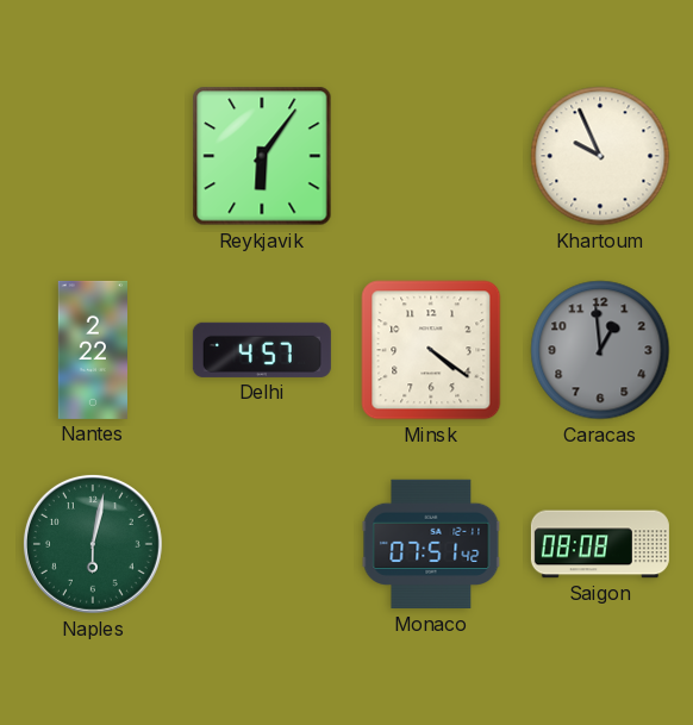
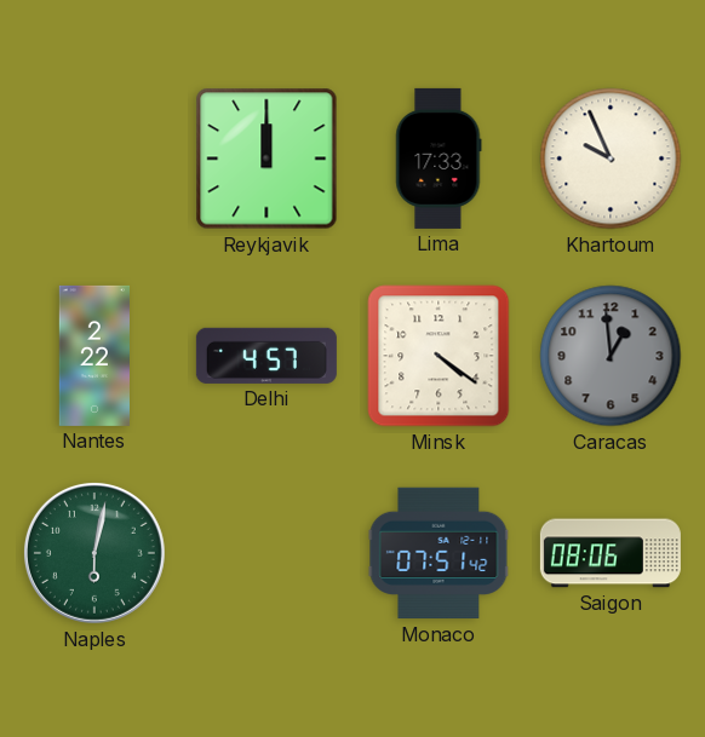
Reykjavik: 6:06 -> 12:00
Lima: none -> 17:33
Saigon: 08:08 -> 08:06
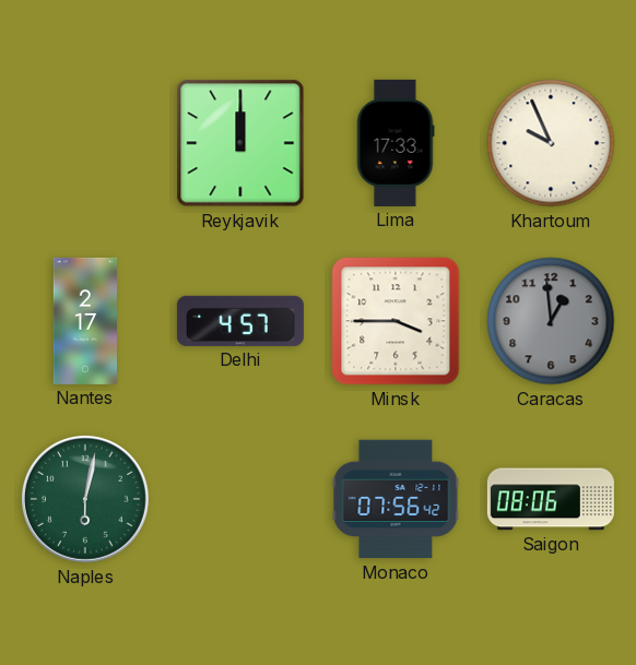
Nantes: 2:22 -> 2:17
Minsk: 4:21 -> 3:45
Monaco: 07:51 -> 07:56
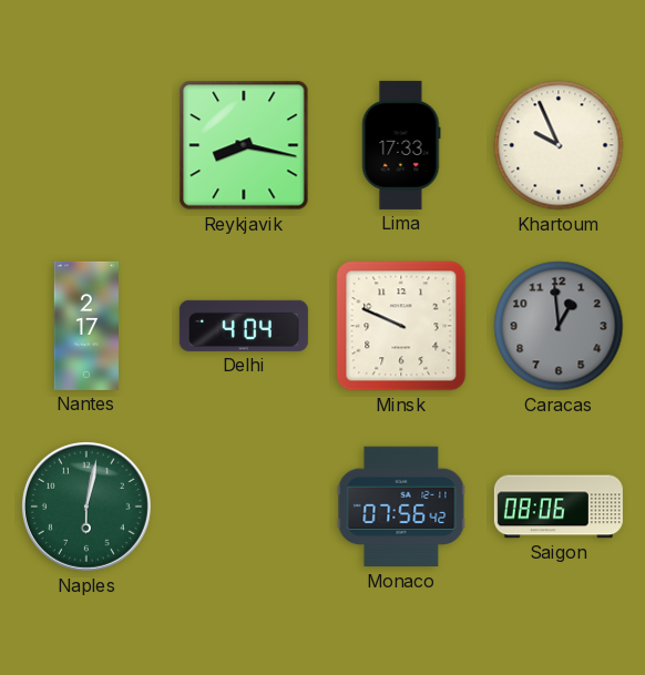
Reykjavik: 12:00 -> 8:17
Delhi: 4:57 -> 4:04
Minsk: 3:45 -> 9:49
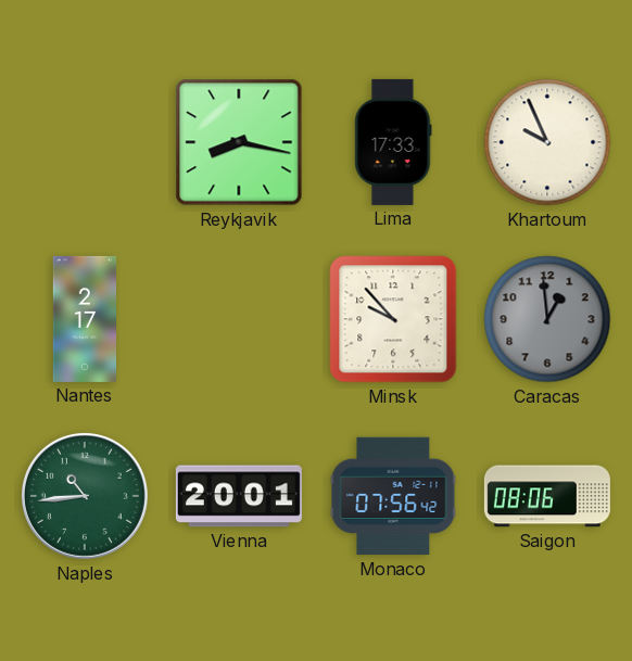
Delhi: 4:04 -> none
Minsk: 9:49 -> 9:53
Naples: 6:02 -> 10:44
Vienna: none -> 20:01
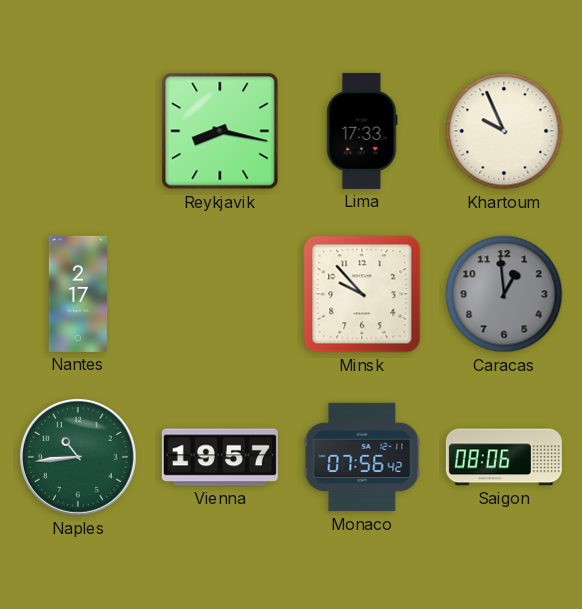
Vienna: 20:01 -> 19:57
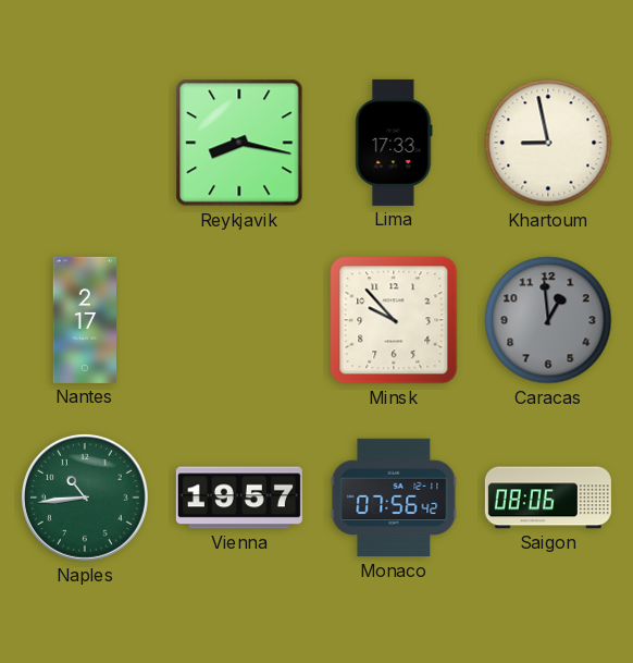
Khartoum: 9:56 -> 8:58
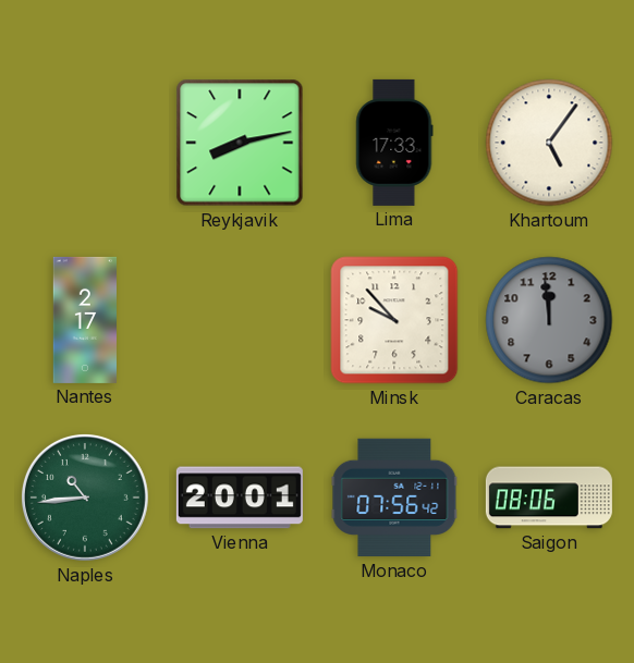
Reykjavik: 8:17 -> 8:13
Khartoum: 8:58 -> 5:06
Caracas: 12:59 -> 11:59
Vienna: 19:57 -> 20:01
